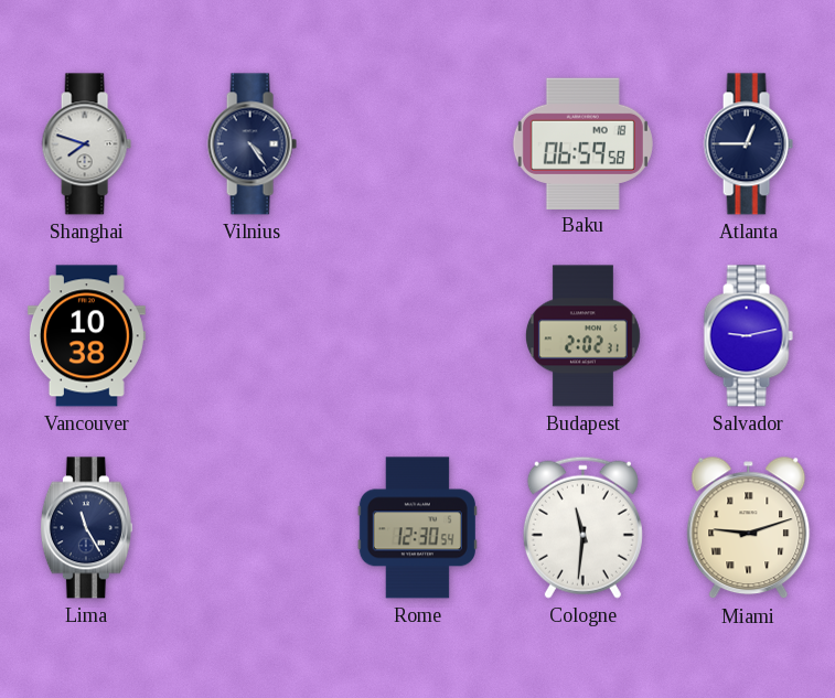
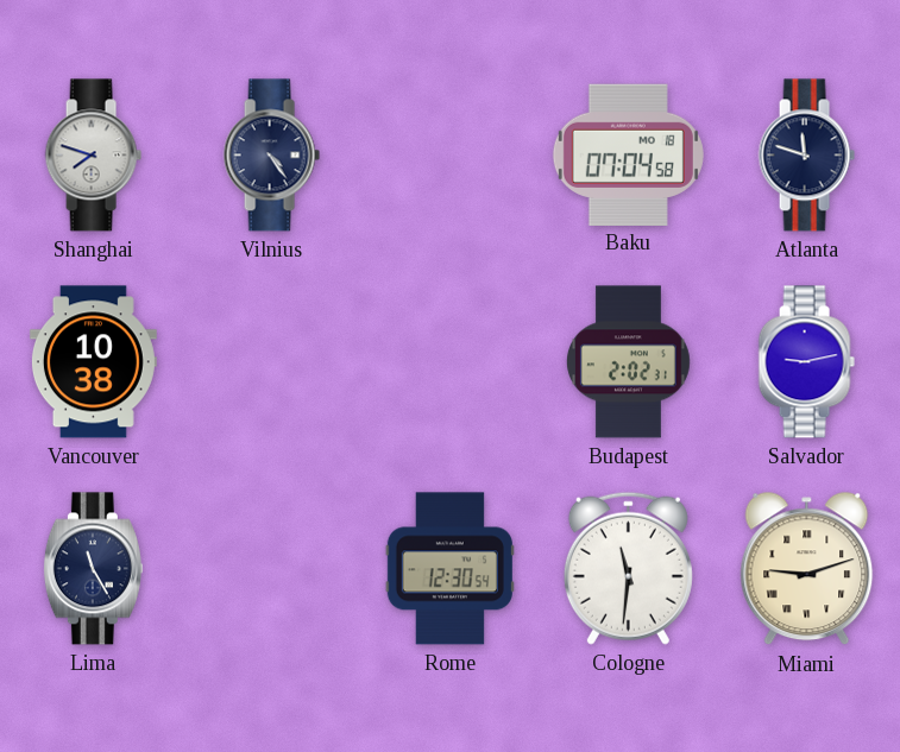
Baku: 06:59 -> 07:04
Atlanta: 12:45 -> 11:48
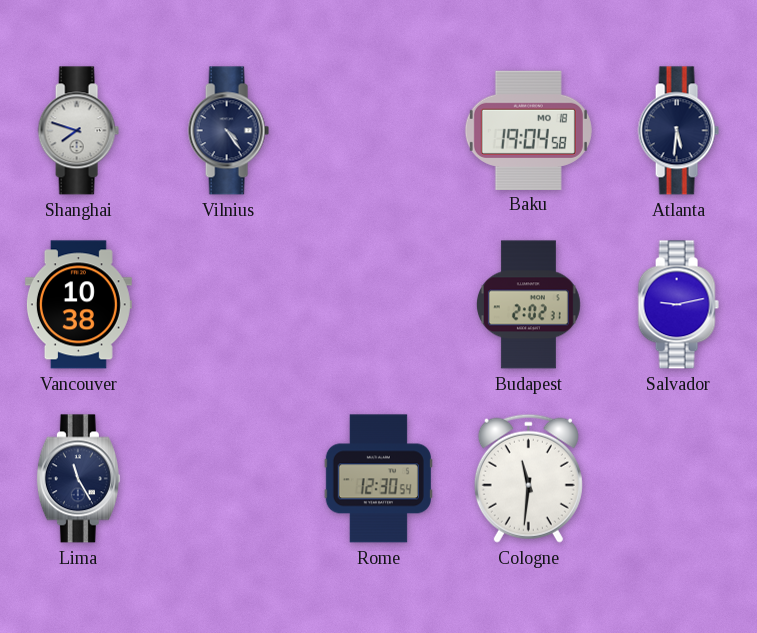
Baku: 07:04 -> 19:04
Atlanta: 11:48 -> 5:31
Miami: 9:12 -> none
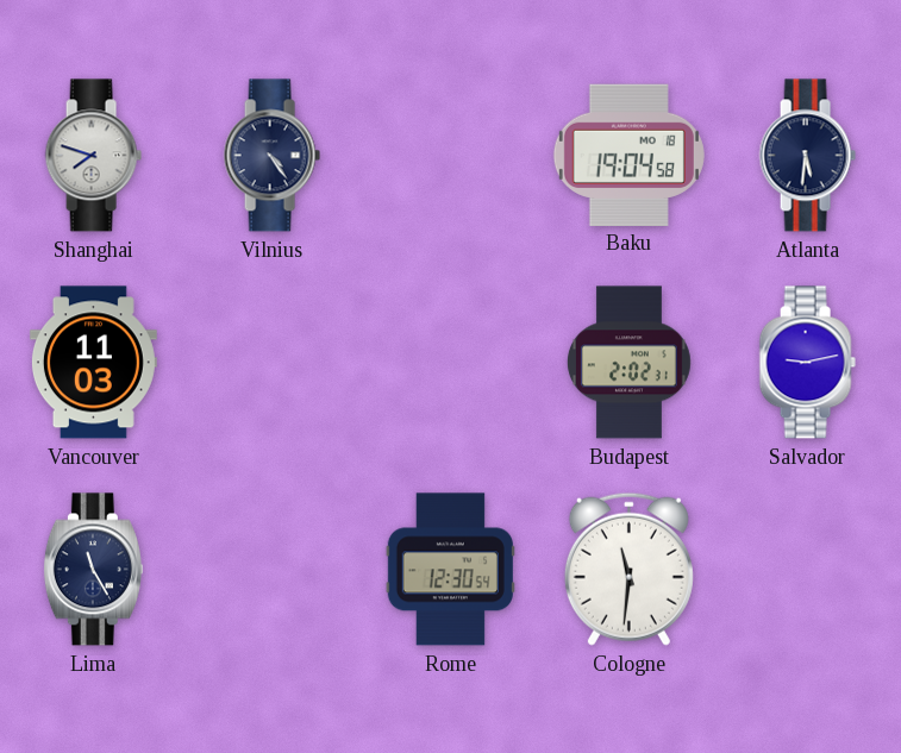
Vancouver: 10:38 -> 11:03
